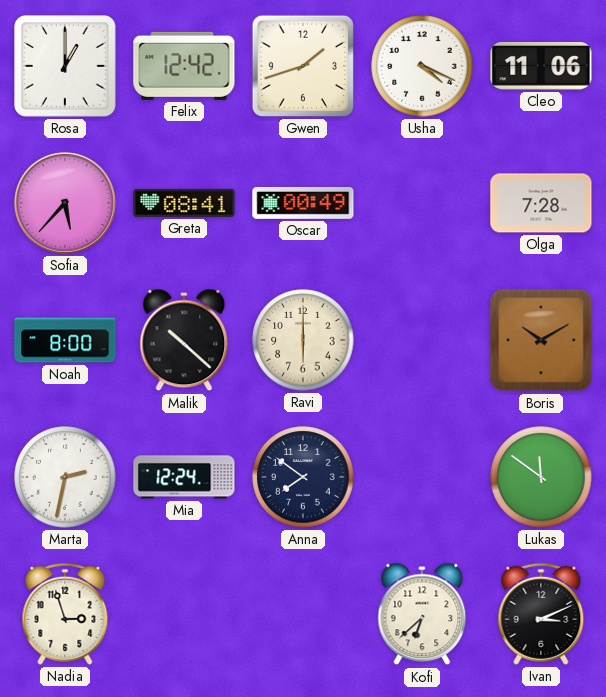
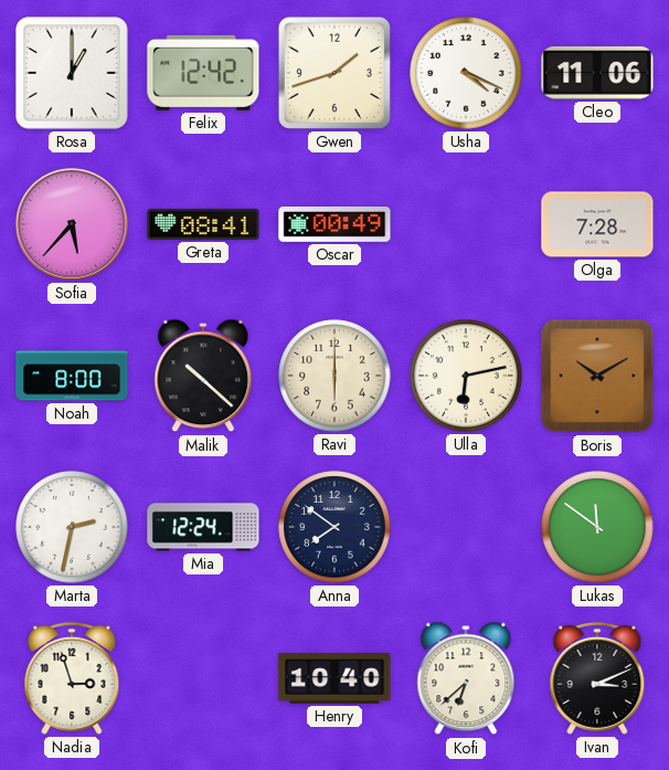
Ulla: none -> 6:13
Henry: none -> 10:40
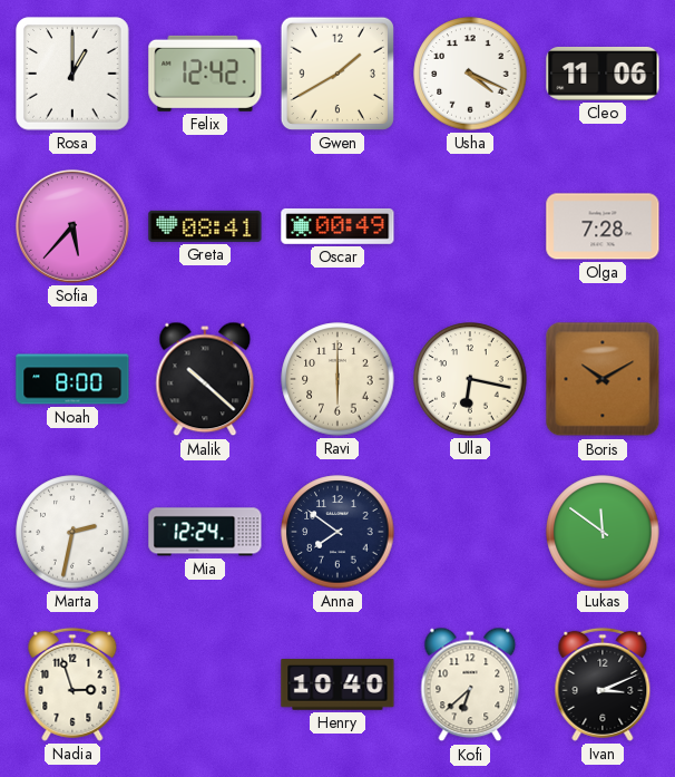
Gwen: 1:42 -> 1:40
Ulla: 6:13 -> 6:17
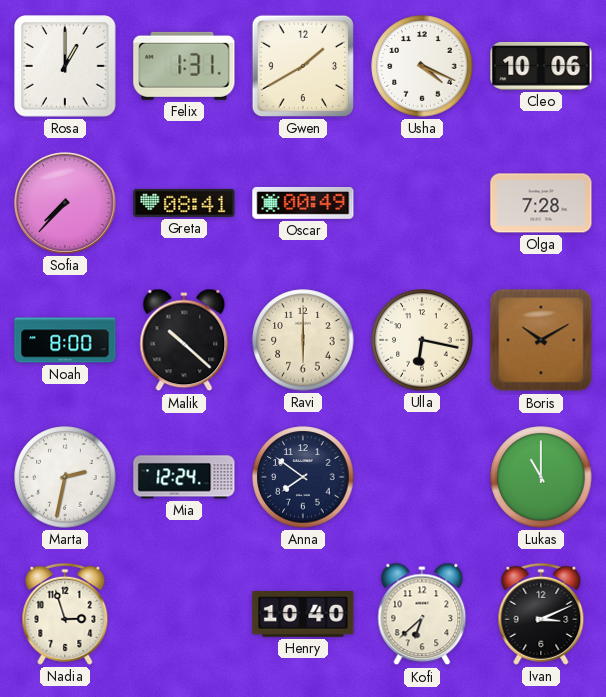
Felix: 12:42 -> 1:31
Cleo: 11:06 -> 10:06
Sofia: 5:37 -> 7:37
Lukas: 11:51 -> 11:00
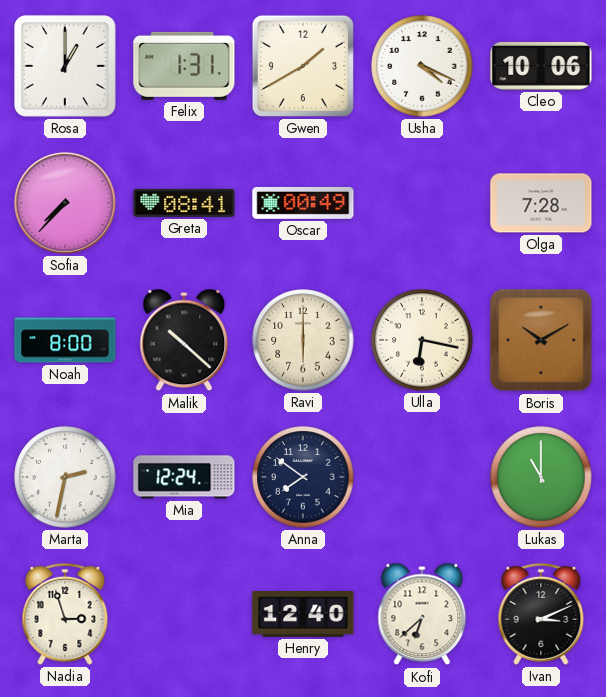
Henry: 10:40 -> 12:40
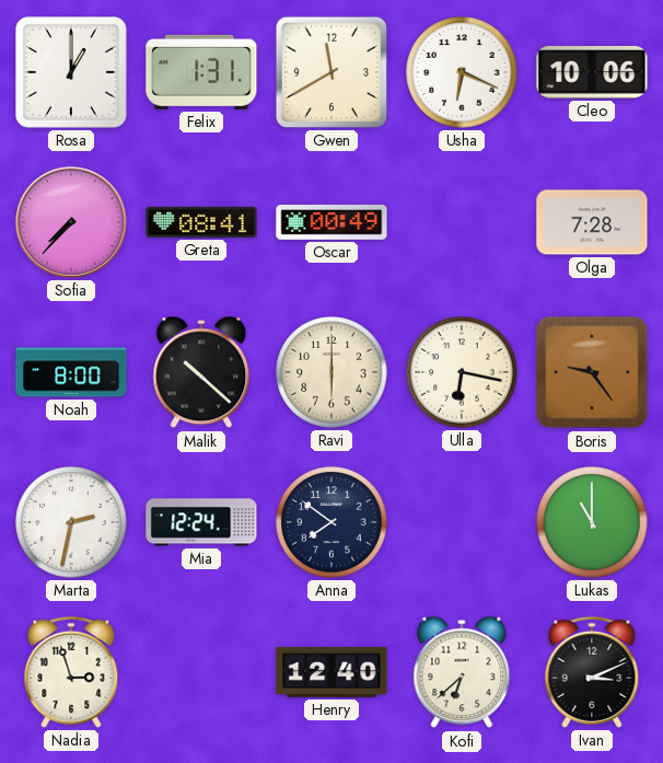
Gwen: 1:40 -> 11:40
Usha: 4:19 -> 6:19
Boris: 10:10 -> 9:24
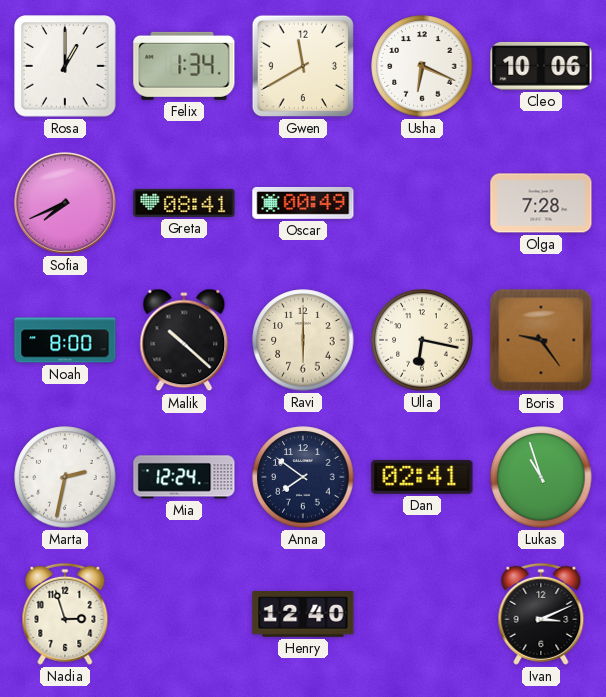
Felix: 1:31 -> 1:34
Sofia: 7:37 -> 7:41
Dan: none -> 02:41
Lukas: 11:00 -> 10:57
Kofi: 6:38 -> none
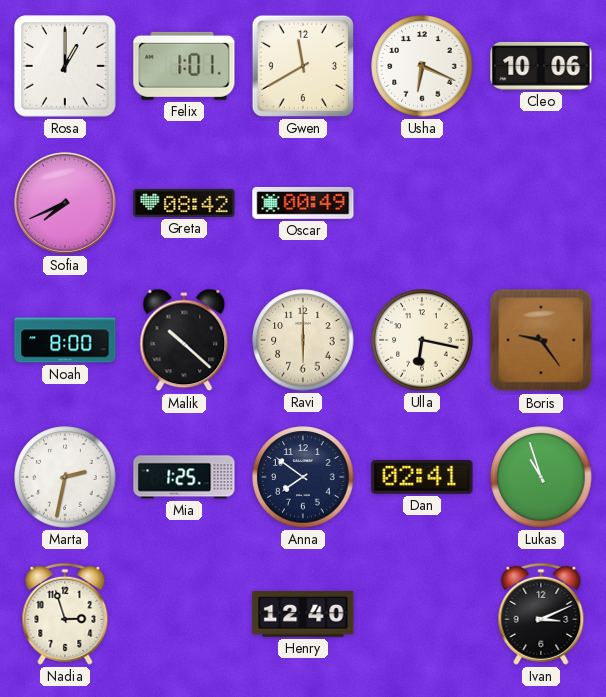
Felix: 1:34 -> 1:01
Greta: 08:41 -> 08:42
Olga: 7:28 -> none
Mia: 12:24 -> 1:25
